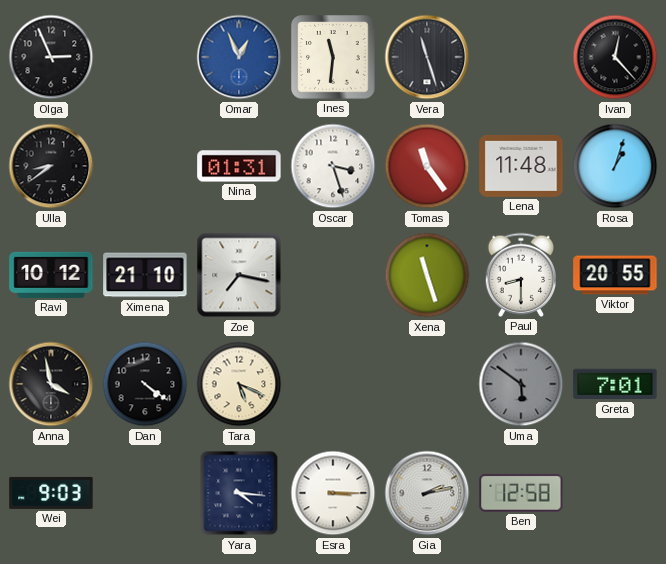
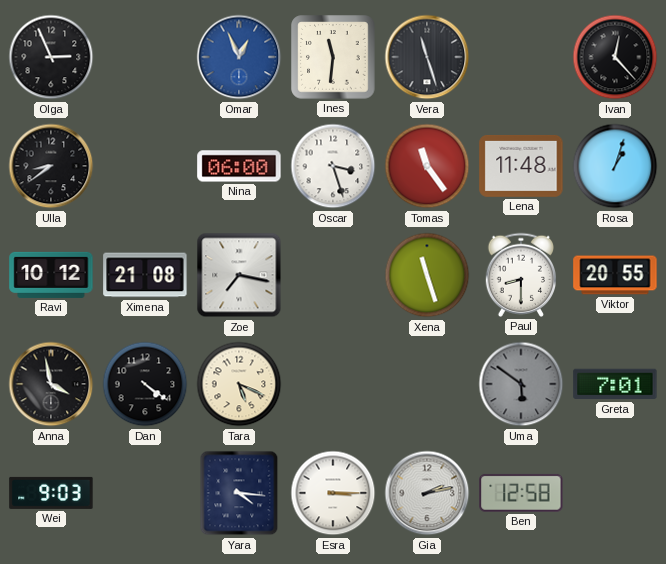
Nina: 01:31 -> 06:00
Ximena: 21:10 -> 21:08
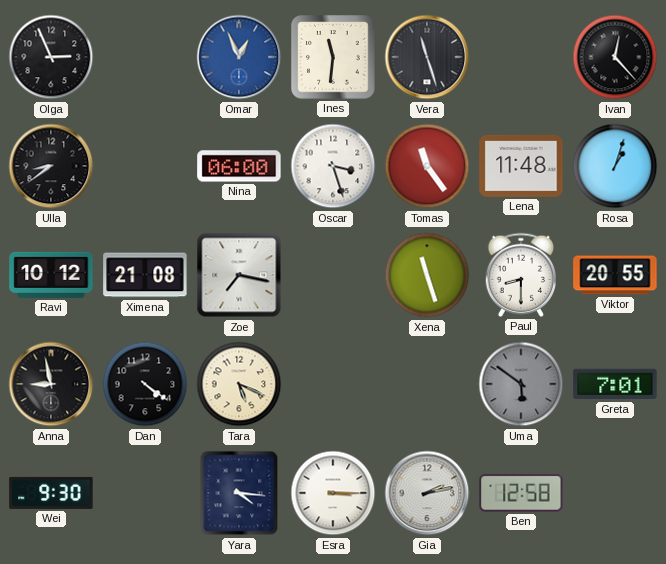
Anna: 3:58 -> 8:58
Wei: 9:03 -> 9:30
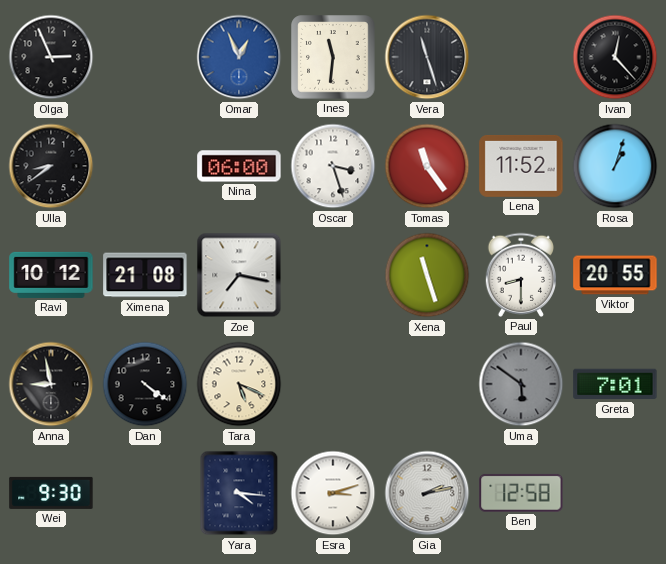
Lena: 11:48 -> 11:52
Esra: 3:15 -> 3:12
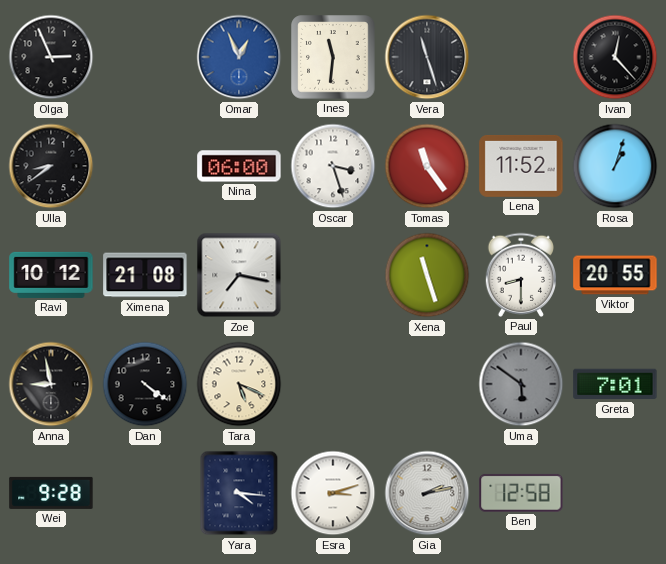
Wei: 9:30 -> 9:28
